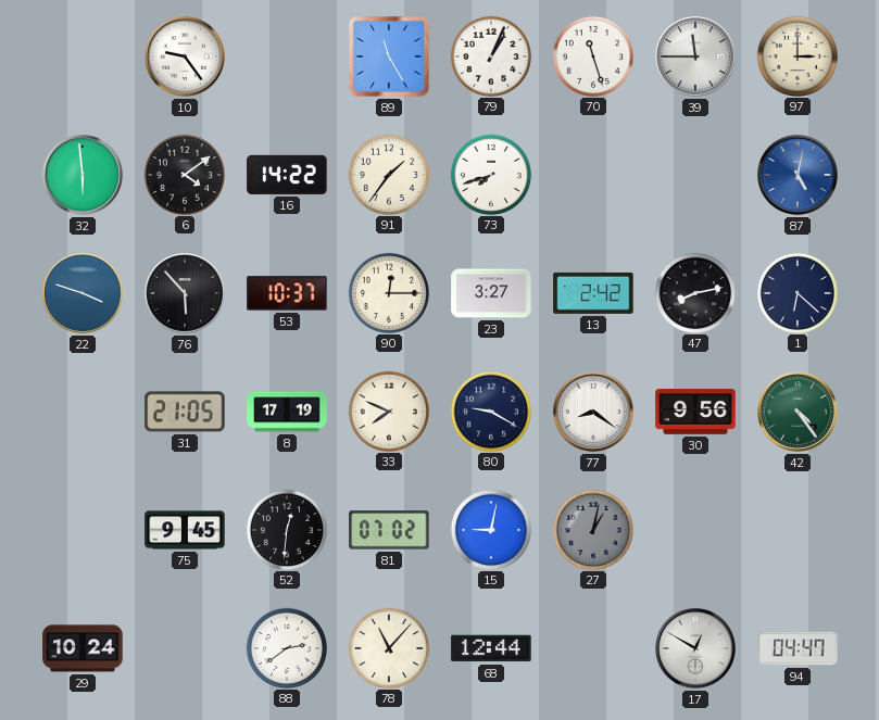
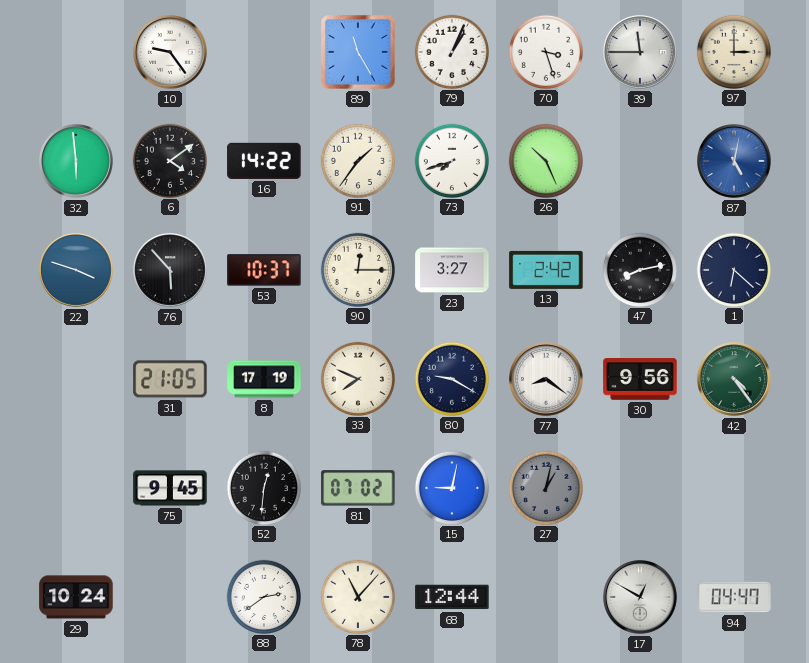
70: 11:27 -> 3:27
26: none -> 10:26
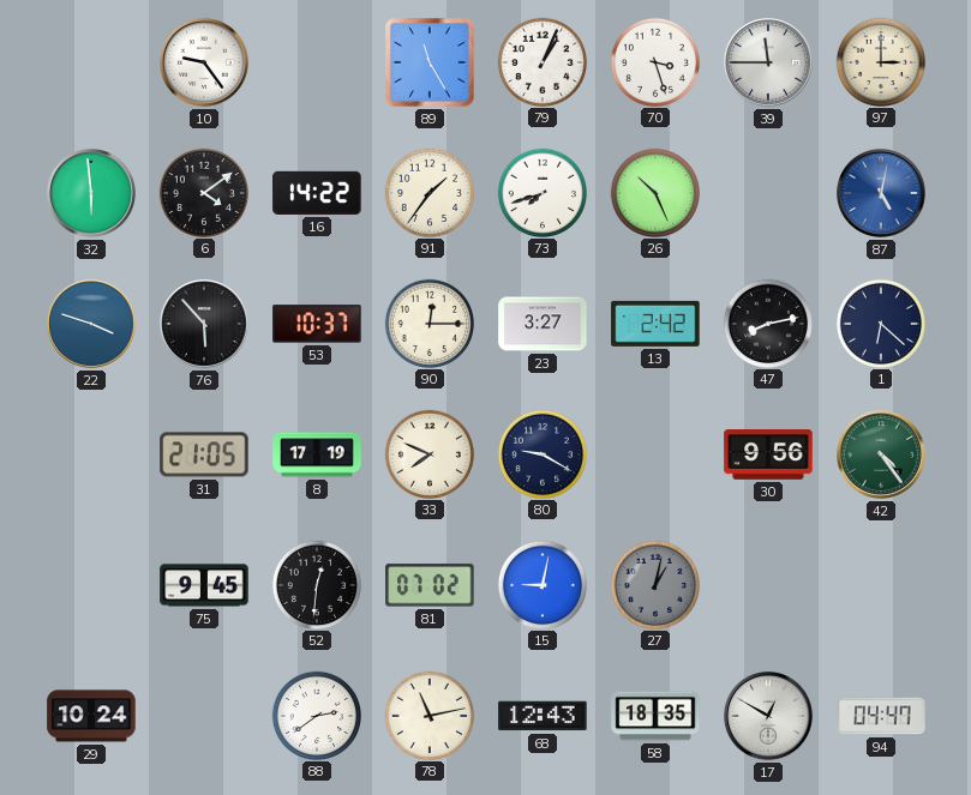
77: 8:21 -> none
78: 11:07 -> 11:13
68: 12:44 -> 12:43
58: none -> 18:35
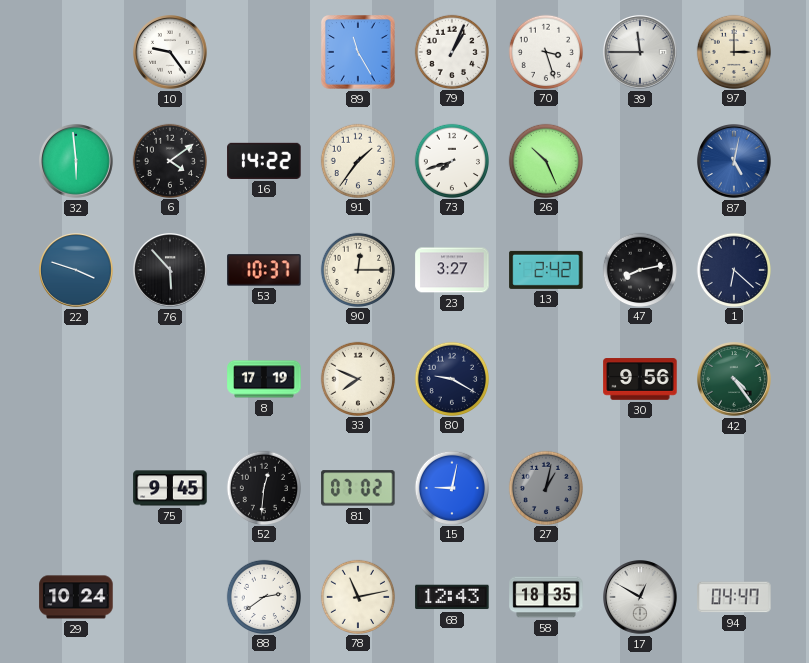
31: 21:05 -> none
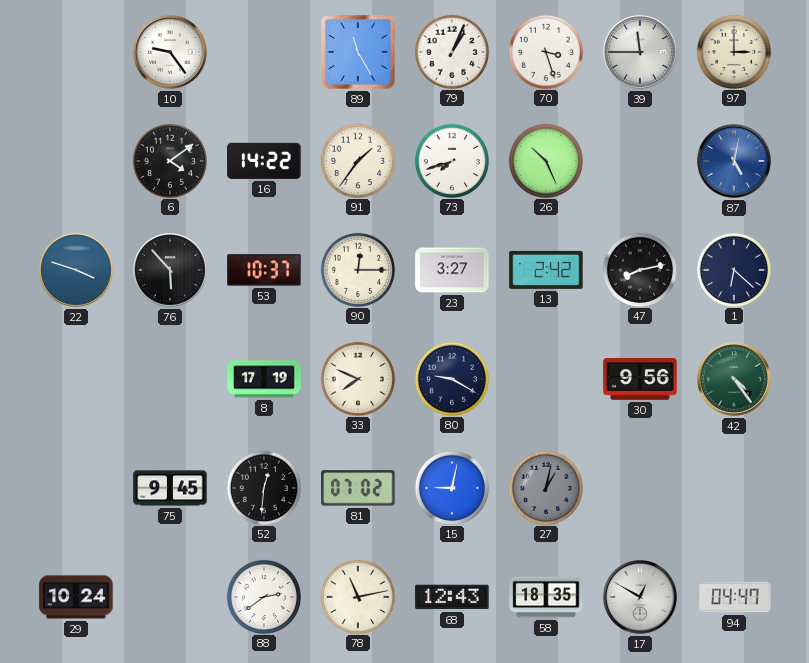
32: 5:59 -> none
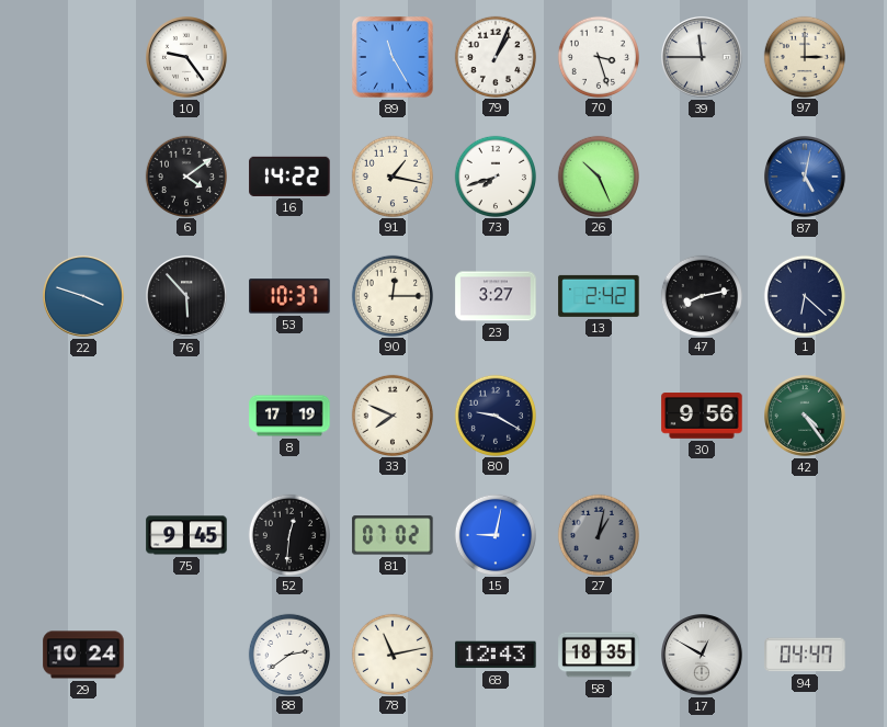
91: 1:36 -> 1:17
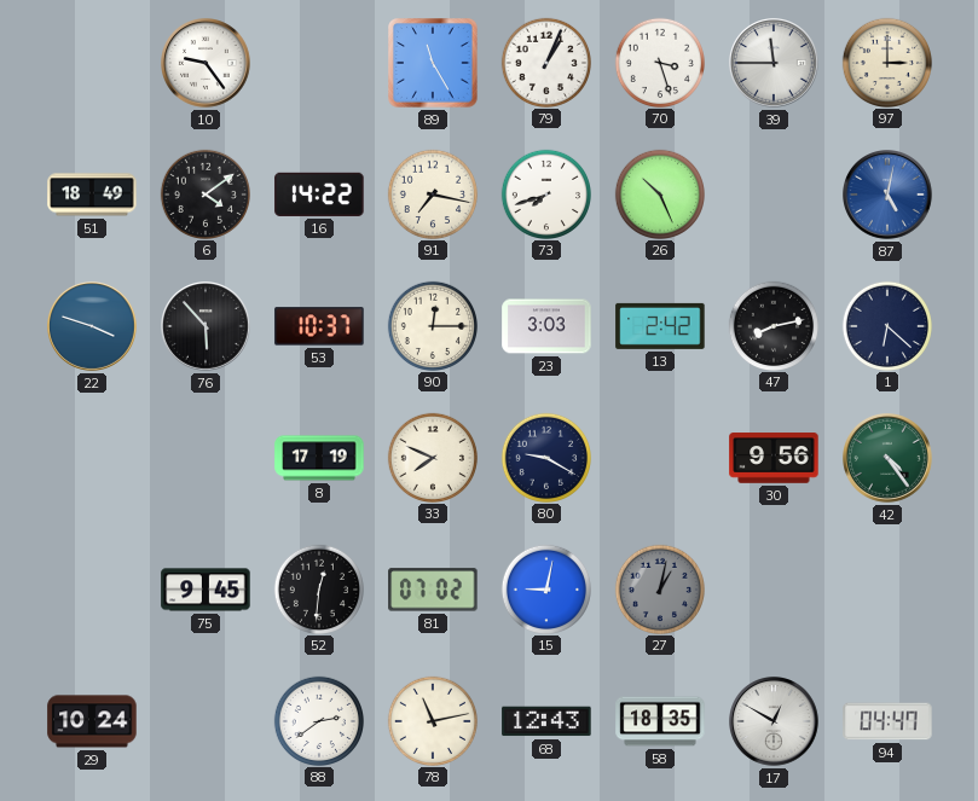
51: none -> 18:49
91: 1:17 -> 7:17
23: 3:27 -> 3:03
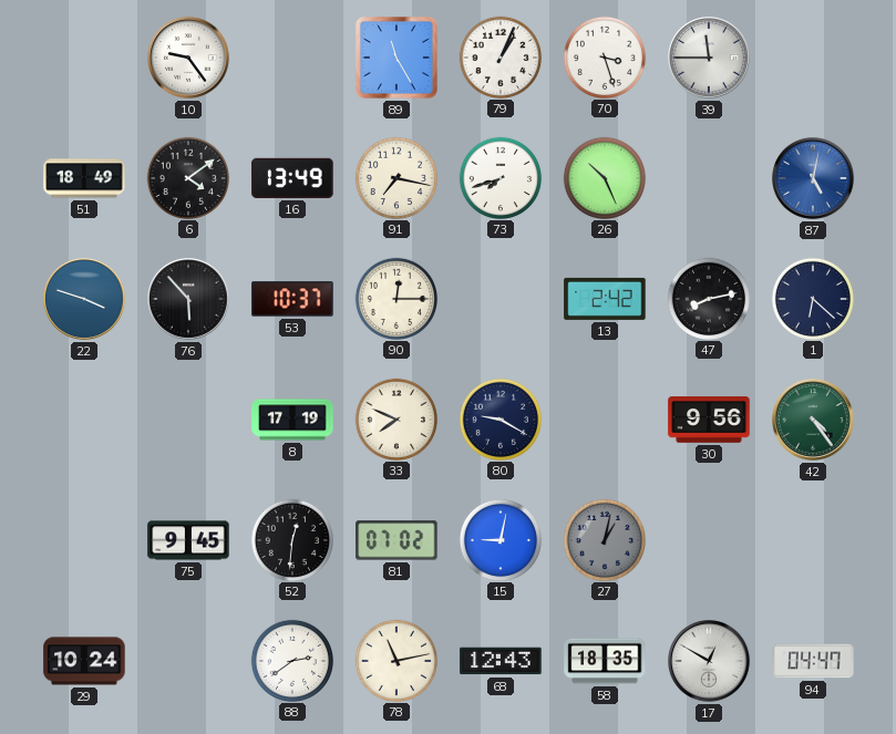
97: 3:00 -> none
16: 14:22 -> 13:49
23: 3:03 -> none
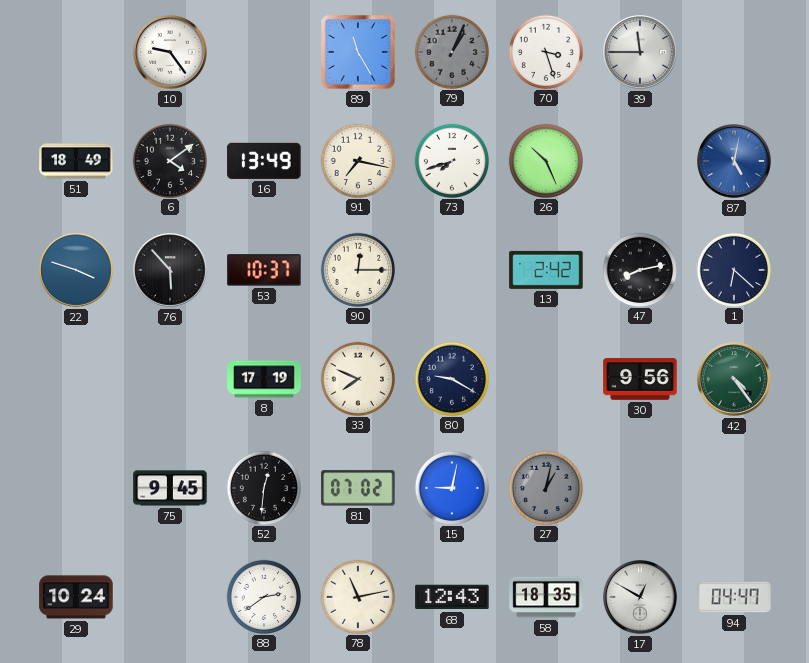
79 dial: white -> grey
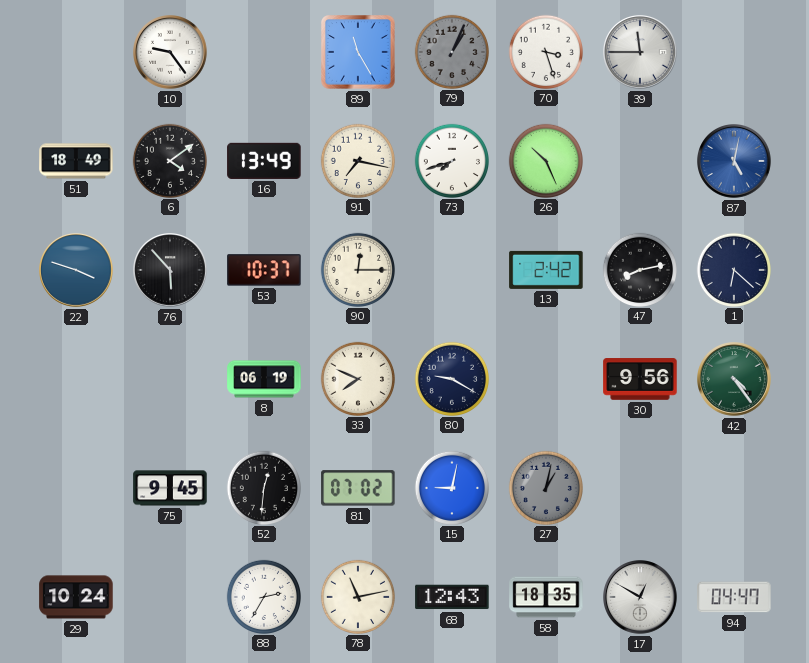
8: 17:19 -> 06:19
88: 2:39 -> 2:35
